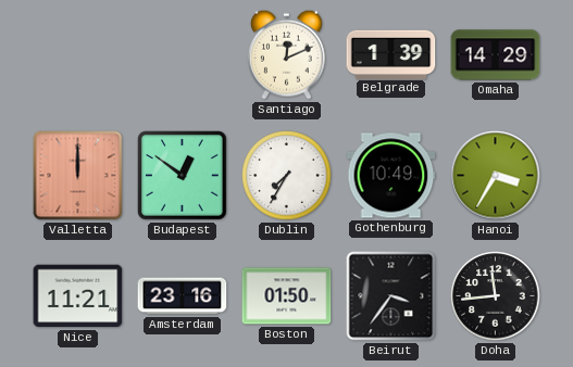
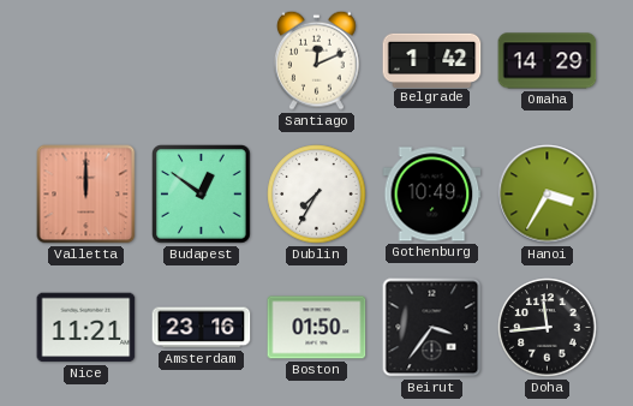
Belgrade: 1:39 -> 1:42
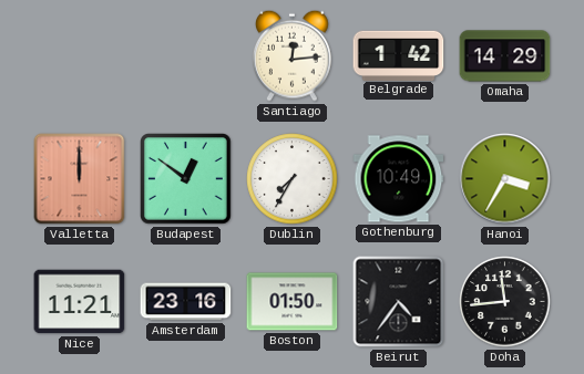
Santiago: 12:11 -> 12:14
Beirut: 3:36 -> 4:36
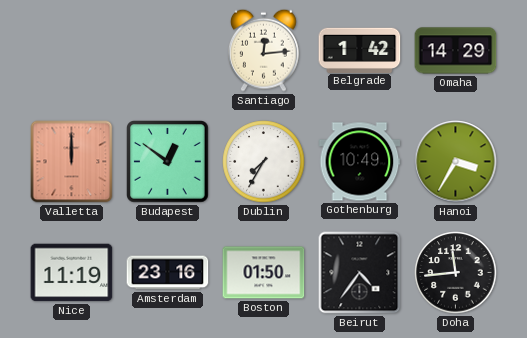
Nice: 11:21 -> 11:19
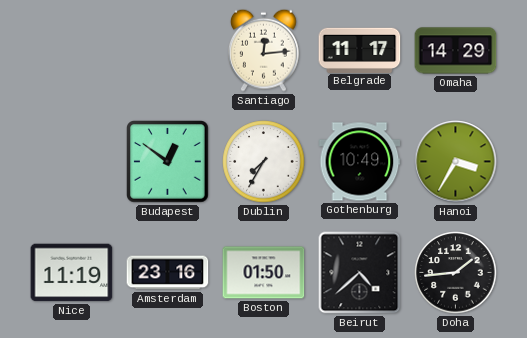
Belgrade: 1:42 -> 11:17
Valletta: 12:00 -> none
Beirut: 4:36 -> 4:38
Doha: 11:44 -> 1:44
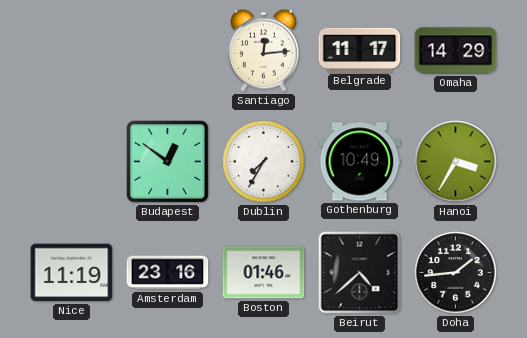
Boston: 01:50 -> 01:46
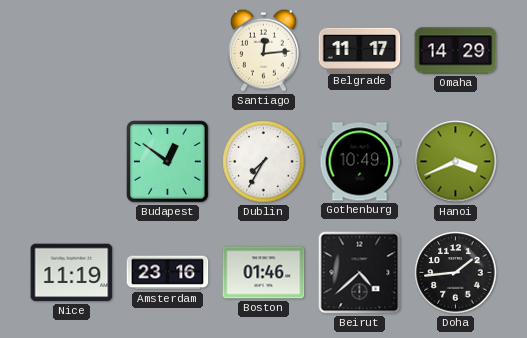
Hanoi: 3:35 -> 3:41
